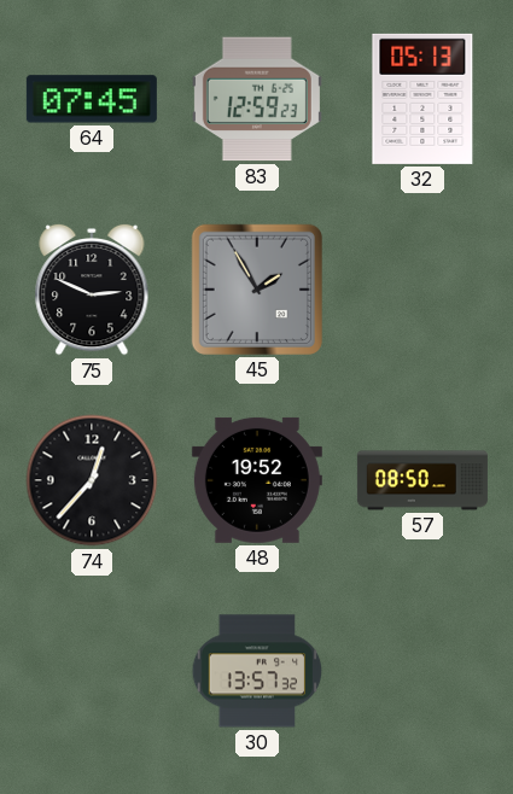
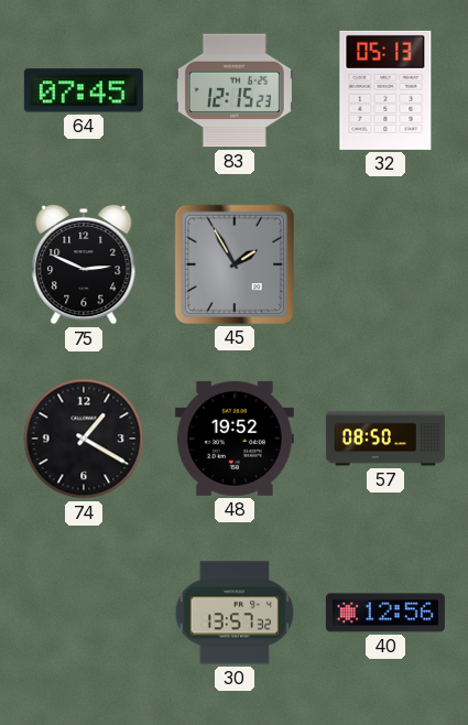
83: 12:59 -> 12:15
74: 12:37 -> 1:20
40: none -> 12:56
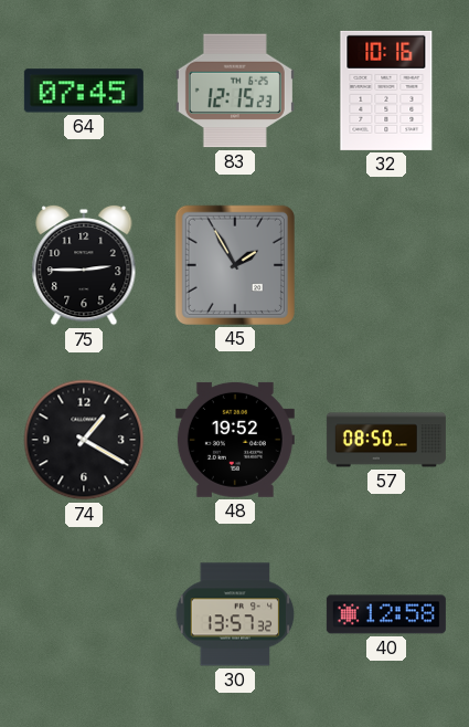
32: 05:13 -> 10:16
75: 2:49 -> 2:45
40: 12:56 -> 12:58
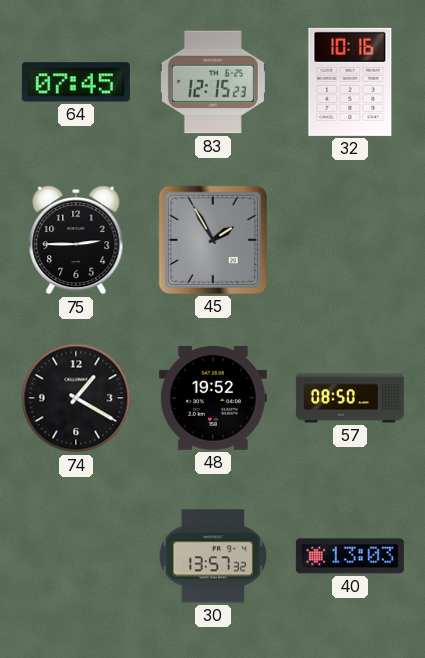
40: 12:58 -> 13:03
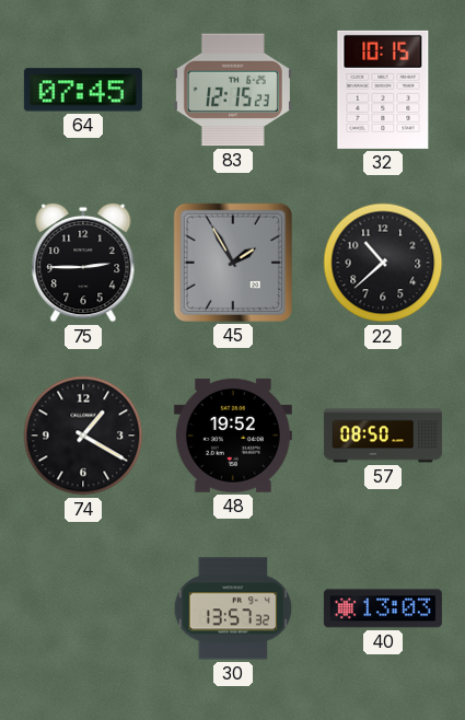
32: 10:16 -> 10:15
22: none -> 10:38
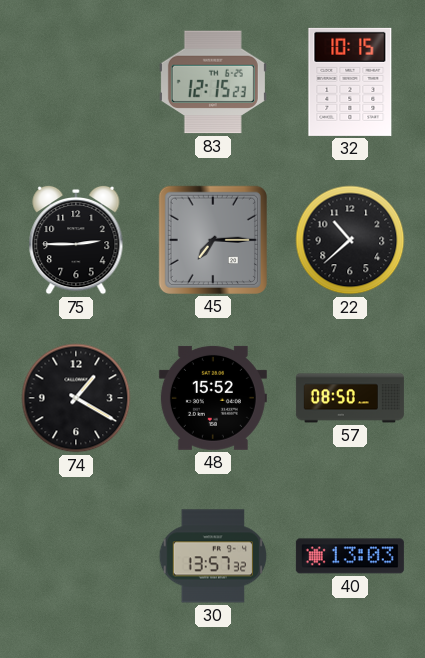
64: 07:45 -> none
45: 1:55 -> 7:15
48: 19:52 -> 15:52
